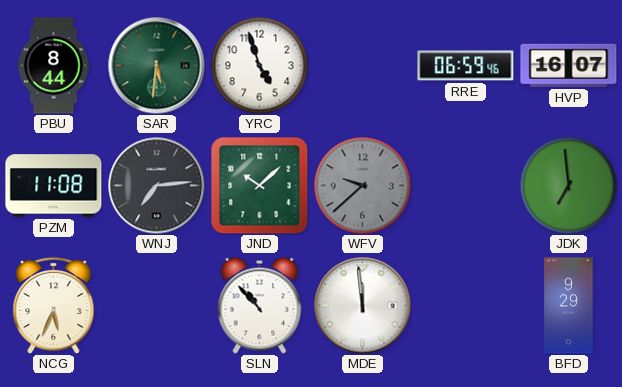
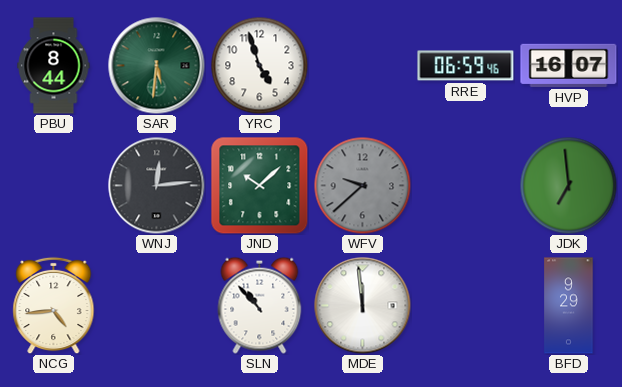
PZM: 11:08 -> none
WNJ: 7:14 -> 12:14
NCG: 5:34 -> 4:44
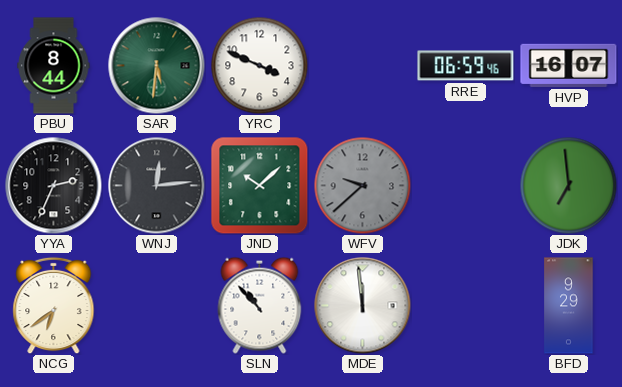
YRC: 4:57 -> 3:49
YYA: none -> 2:34
NCG: 4:44 -> 6:39
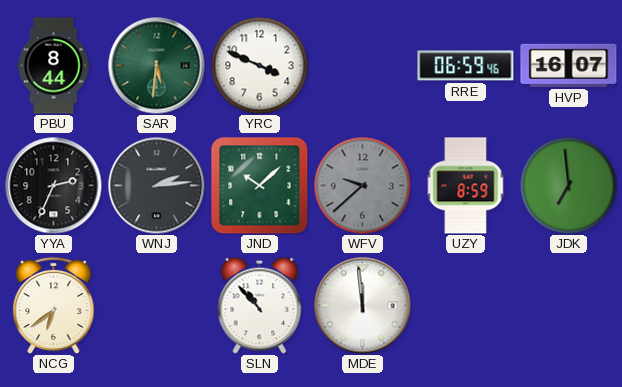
WNJ: 12:14 -> 2:14
UZY: none -> 8:59
BFD: 9:29 -> none
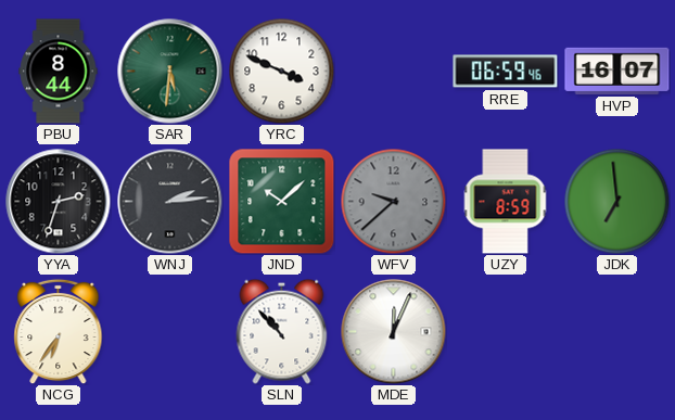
YYA: 2:34 -> 2:33
NCG: 6:39 -> 6:36
MDE: 11:59 -> 12:04
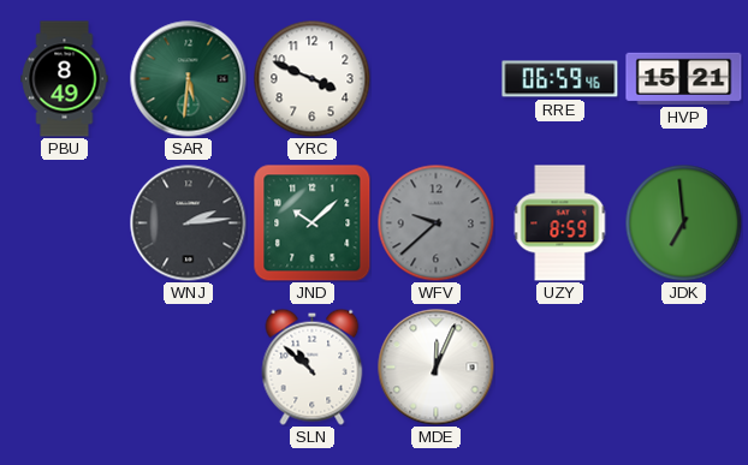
PBU: 8:44 -> 8:49
HVP: 16:07 -> 15:21
YYA: 2:33 -> none
NCG: 6:36 -> none
SLN: 10:53 -> 10:52
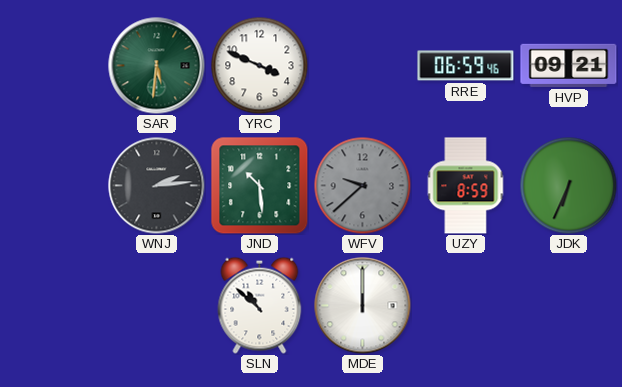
PBU: 8:49 -> none
HVP: 15:21 -> 09:21
JND: 10:08 -> 10:29
JDK: 6:59 -> 6:34
MDE: 12:04 -> 12:00
